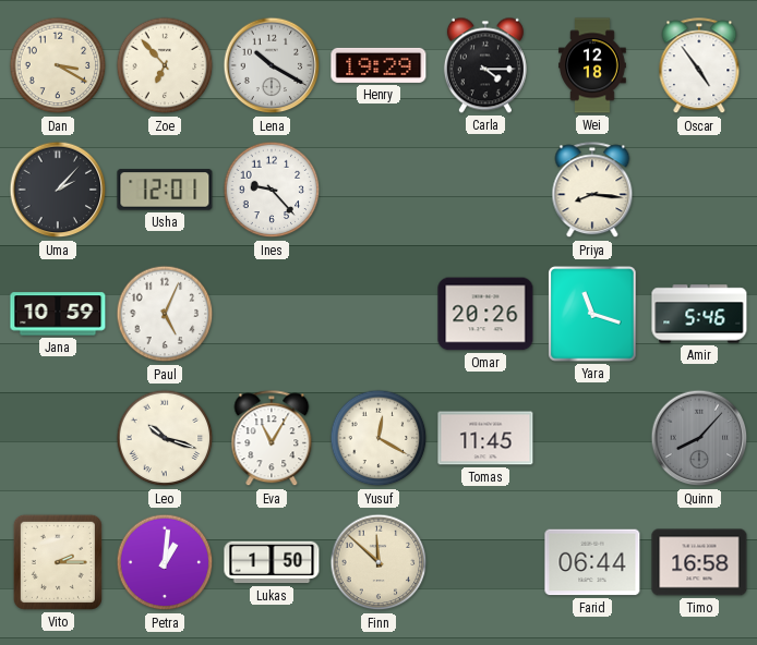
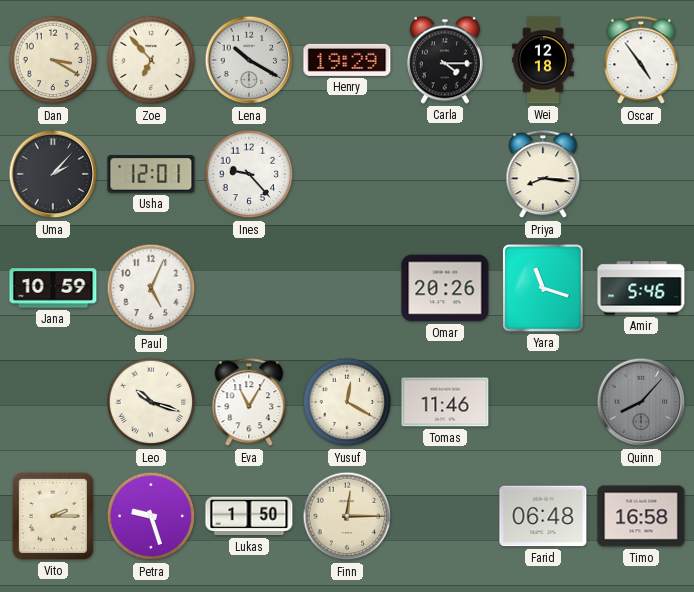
Tomas: 11:45 -> 11:46
Petra: 1:01 -> 9:27
Finn: 11:52 -> 12:15
Farid: 06:44 -> 06:48
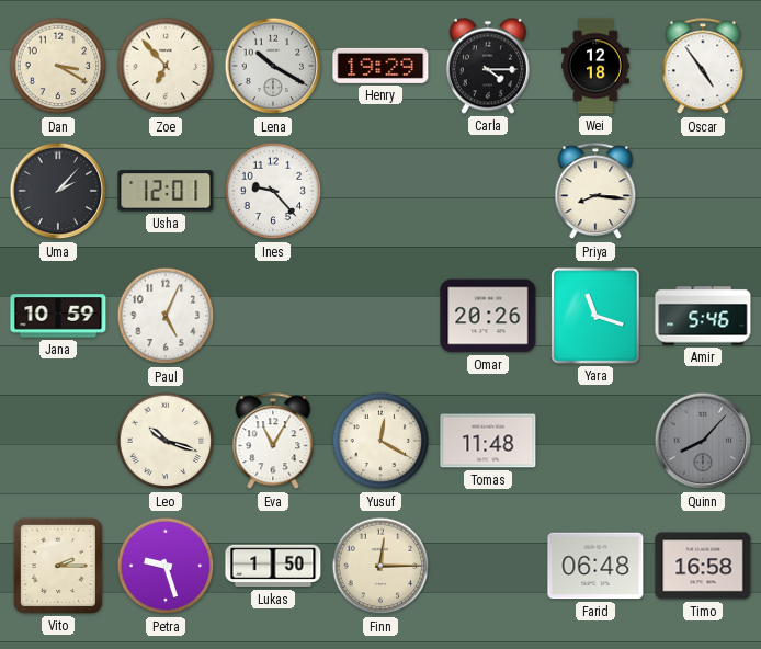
Tomas: 11:46 -> 11:48
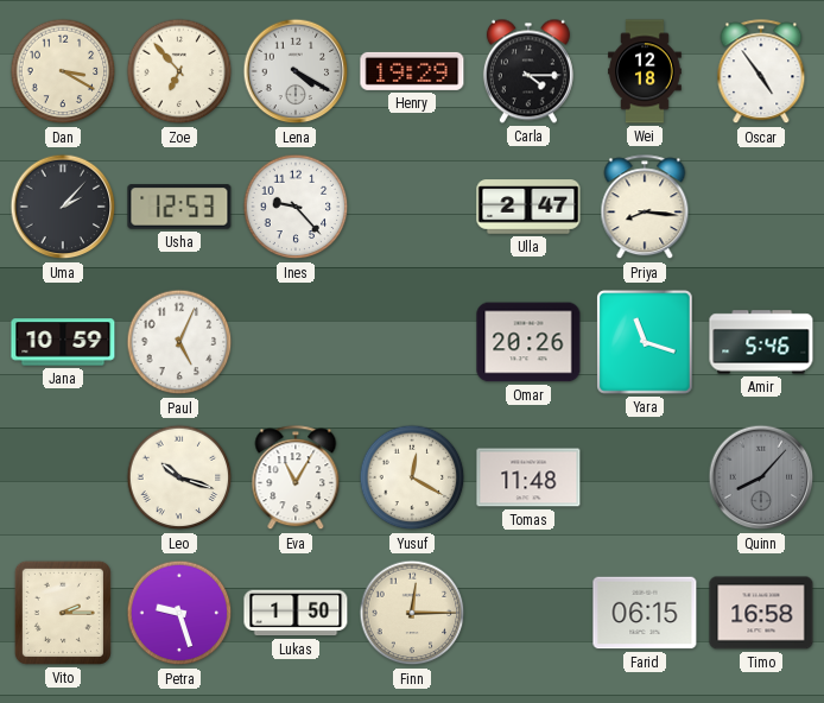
Lena: 10:20 -> 4:20
Usha: 12:01 -> 12:53
Ulla: none -> 2:47
Farid: 06:48 -> 06:15
